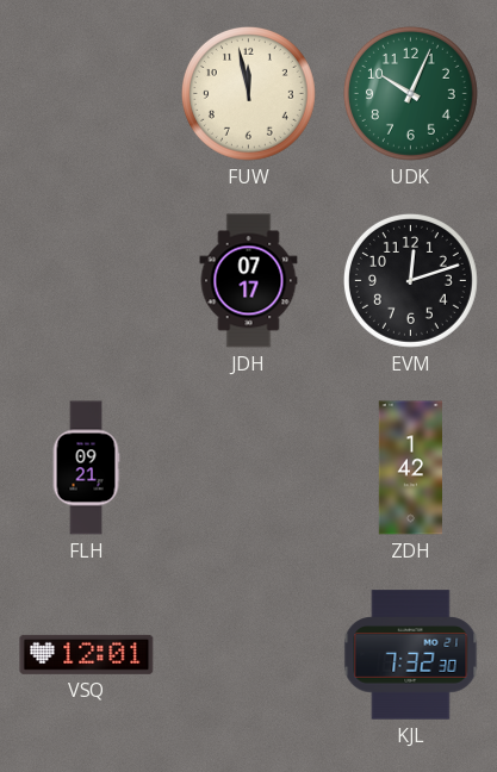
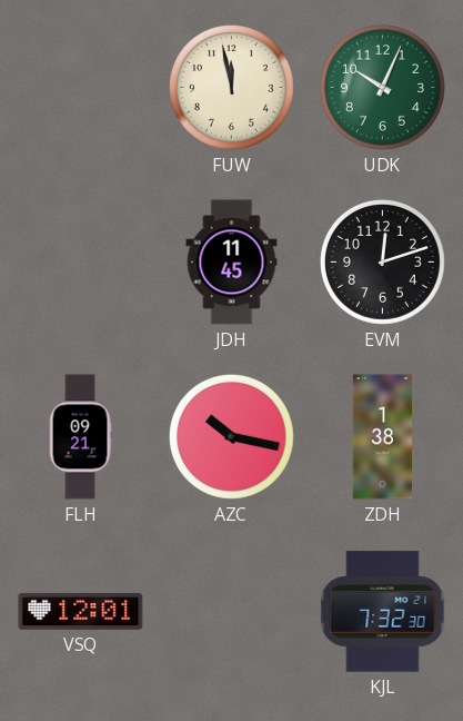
JDH: 07:17 -> 11:45
AZC: none -> 10:17
ZDH: 1:42 -> 1:38
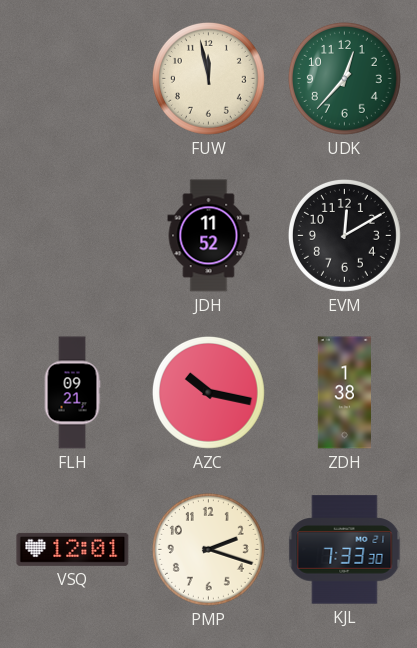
UDK: 10:04 -> 12:37
JDH: 11:45 -> 11:52
EVM: 12:12 -> 12:10
PMP: none -> 2:18
KJL: 7:32 -> 7:33
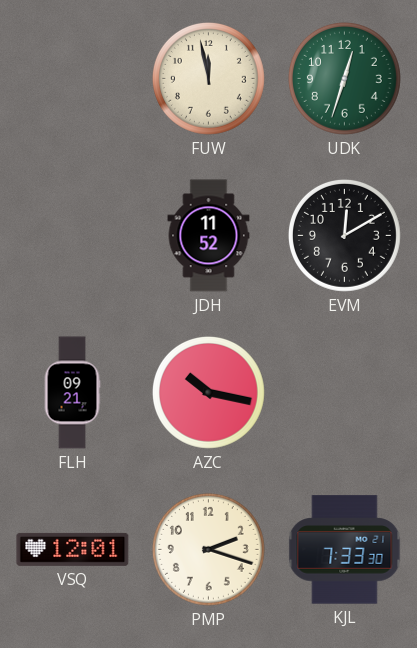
UDK: 12:37 -> 12:33
ZDH: 1:38 -> none
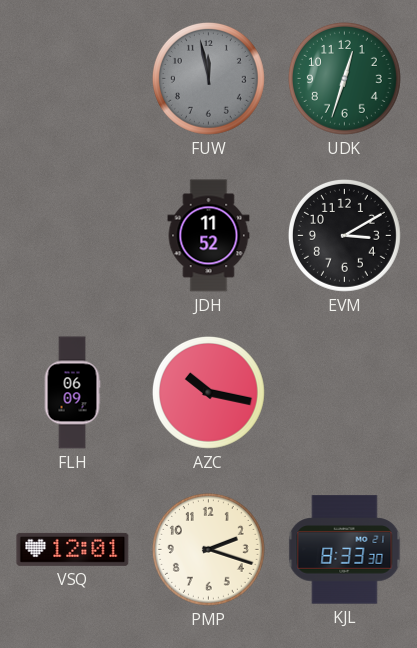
FUW dial: cream -> grey
EVM: 12:10 -> 3:10
FLH: 09:21 -> 06:09
KJL: 7:33 -> 8:33
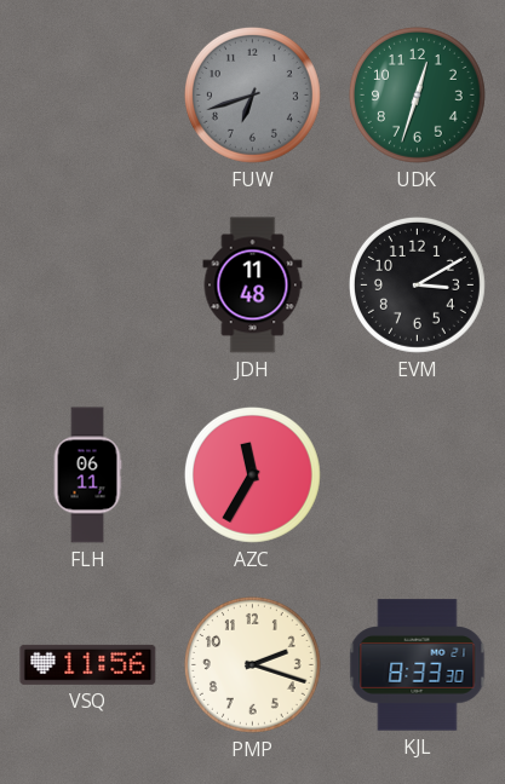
FUW: 11:58 -> 6:42
JDH: 11:52 -> 11:48
FLH: 06:09 -> 06:11
AZC: 10:17 -> 11:35
VSQ: 12:01 -> 11:56
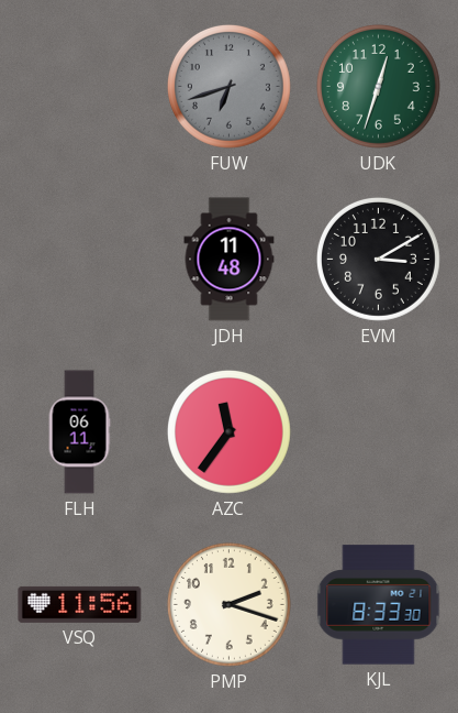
AZC: 11:35 -> 11:36
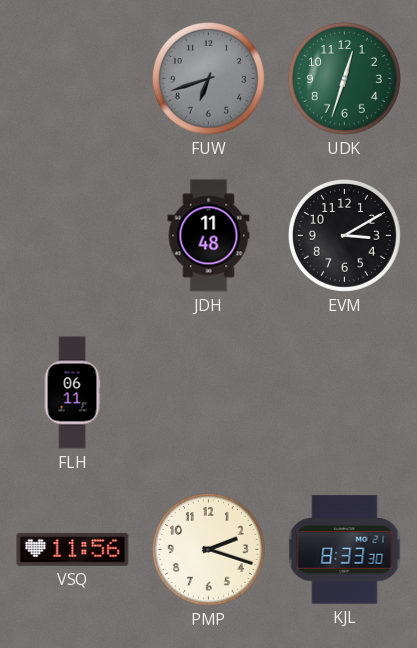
AZC: 11:36 -> none
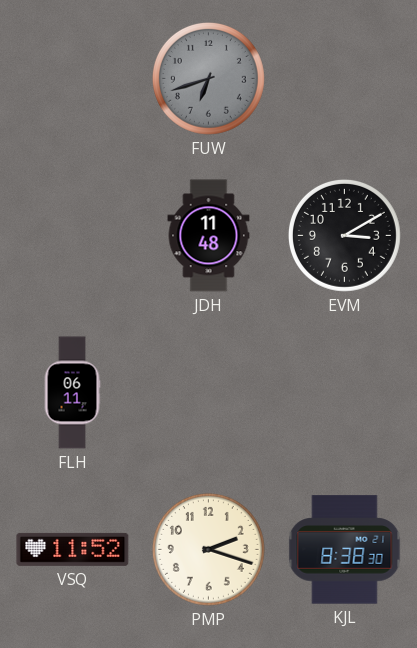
UDK: 12:33 -> none
VSQ: 11:56 -> 11:52
KJL: 8:33 -> 8:38
